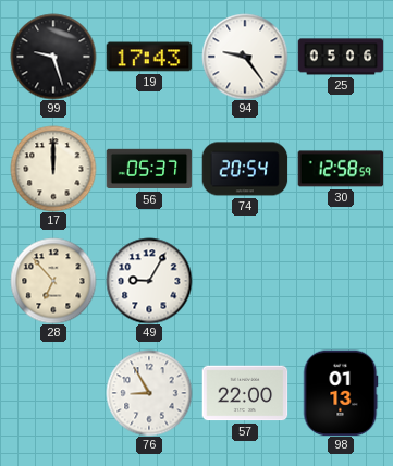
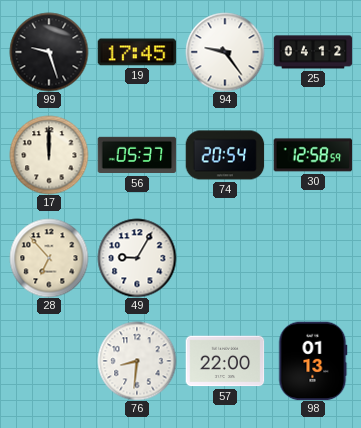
19: 17:43 -> 17:45
25: 05:06 -> 04:12
76: 8:55 -> 8:31
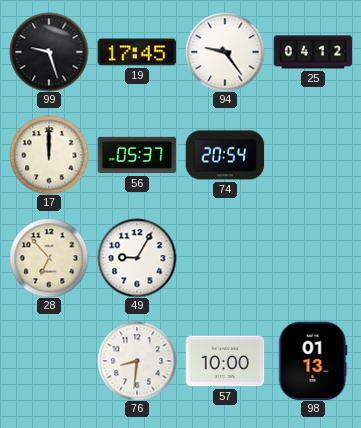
30: 12:58 -> none
57: 22:00 -> 10:00
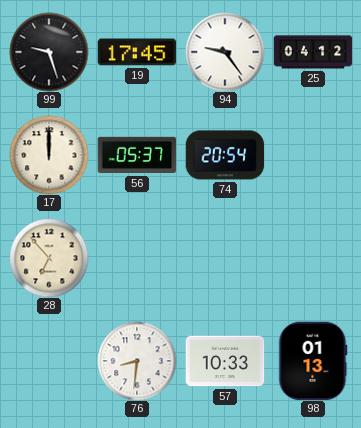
49: 9:05 -> none
57: 10:00 -> 10:33
